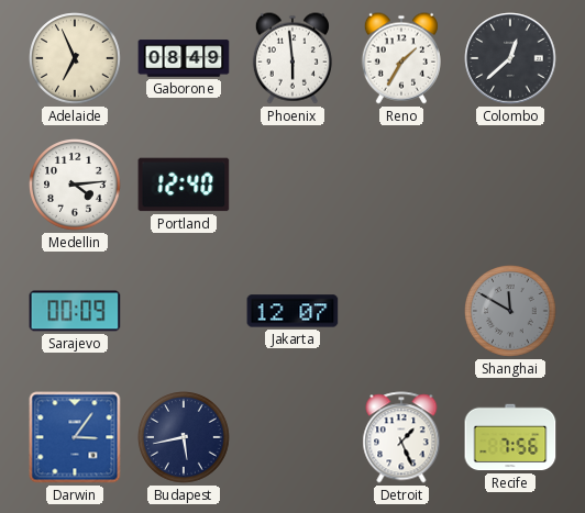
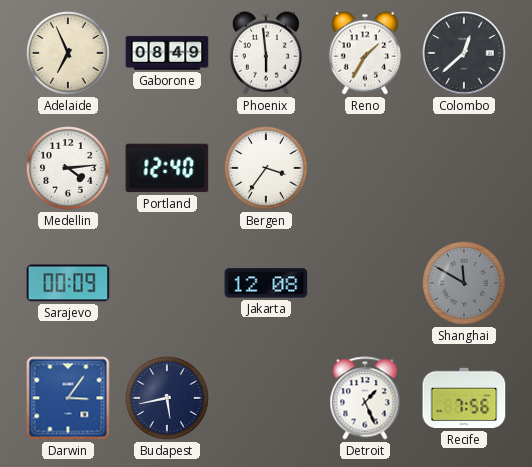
Bergen: none -> 3:36
Jakarta: 12:07 -> 12:08
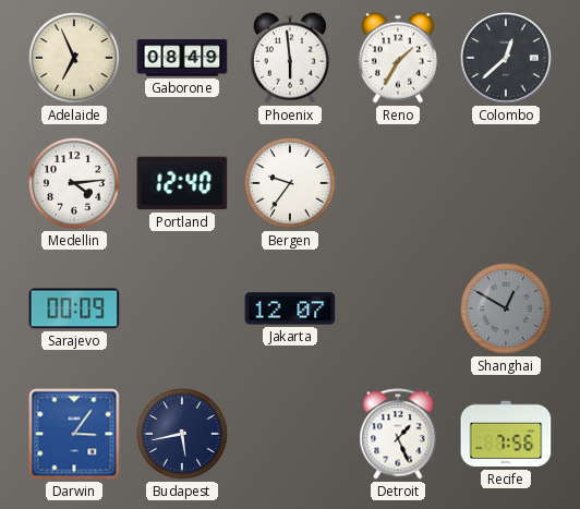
Bergen: 3:36 -> 9:36
Jakarta: 12:08 -> 12:07
Shanghai: 11:50 -> 12:50
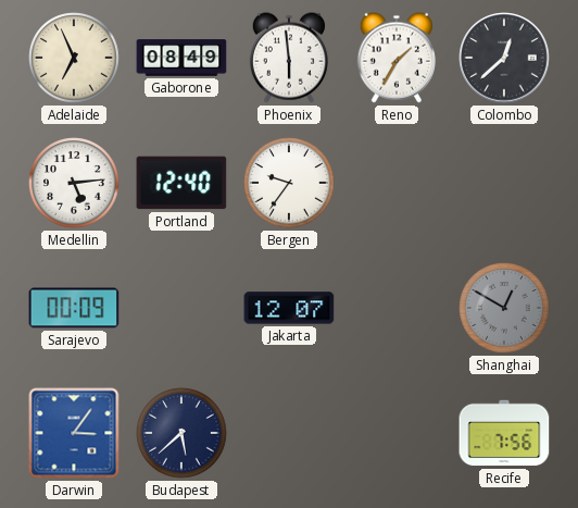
Medellin: 4:14 -> 5:14
Budapest: 5:43 -> 5:38
Detroit: 1:26 -> none
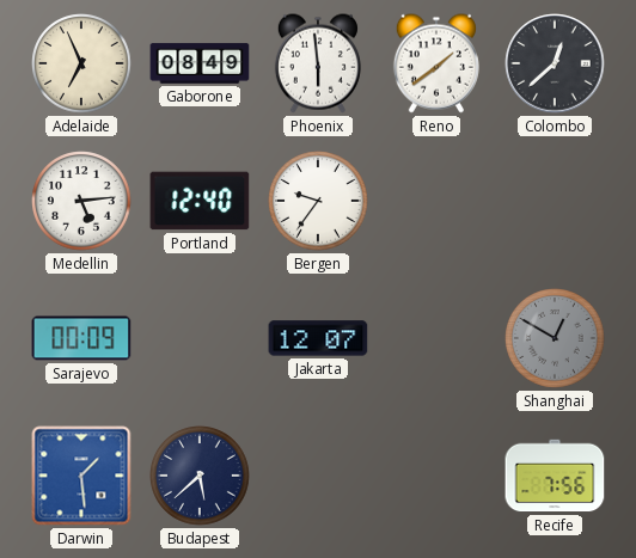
Reno: 1:35 -> 1:39
Darwin: 3:06 -> 1:29
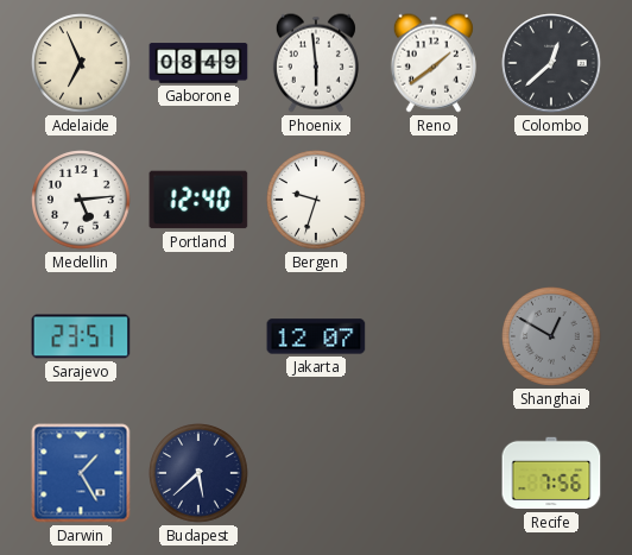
Bergen: 9:36 -> 9:33
Sarajevo: 00:09 -> 23:51
Darwin: 1:29 -> 1:25
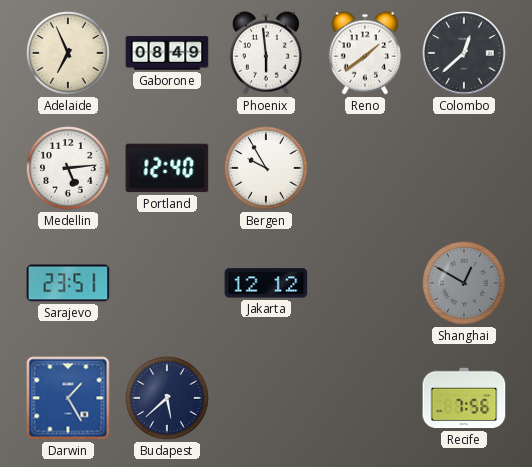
Bergen: 9:33 -> 9:55
Jakarta: 12:07 -> 12:12
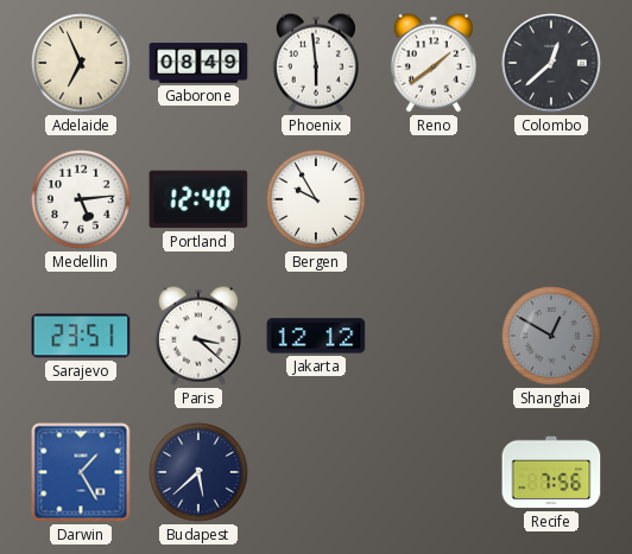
Paris: none -> 3:22
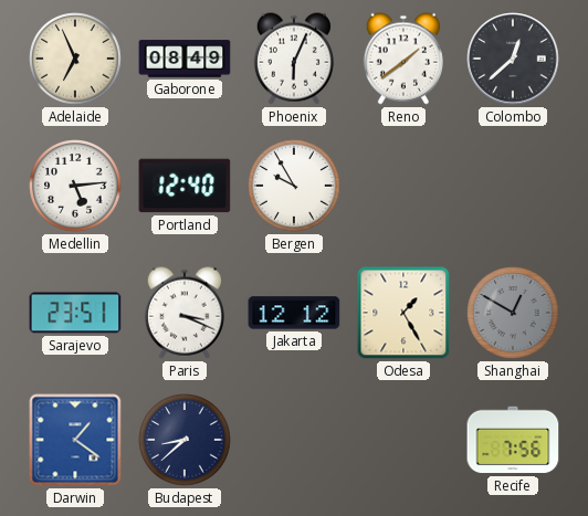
Phoenix: 5:59 -> 6:04
Paris: 3:22 -> 3:19
Odesa: none -> 1:25
Darwin: 1:25 -> 1:21
Budapest: 5:38 -> 8:38
